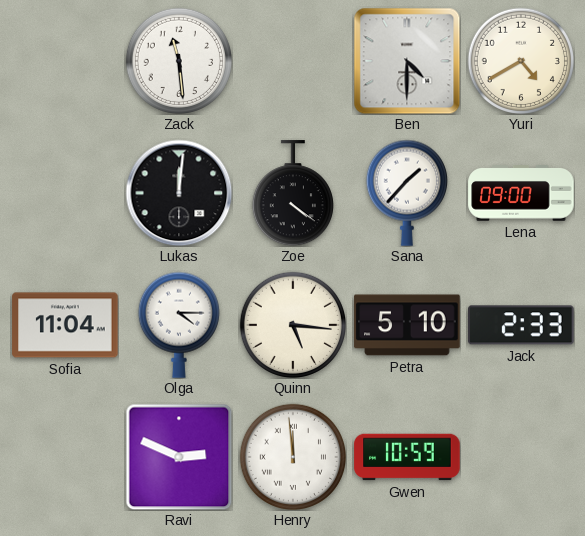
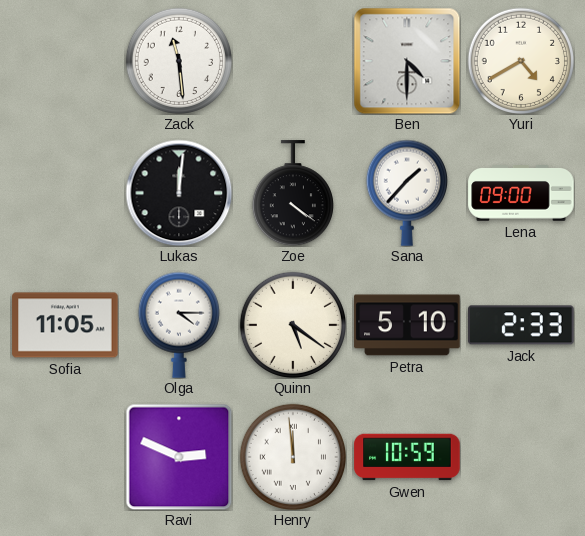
Sofia: 11:04 -> 11:05
Quinn: 5:16 -> 5:21
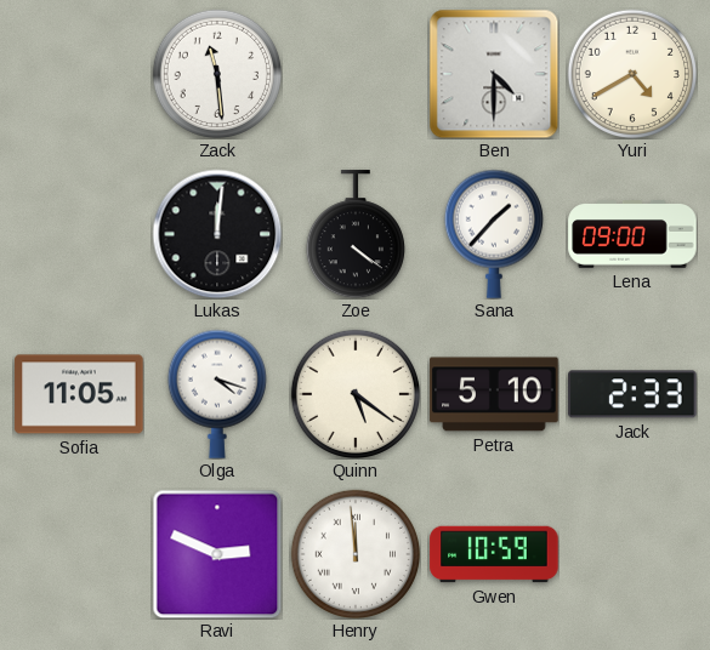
Olga: 4:15 -> 4:18
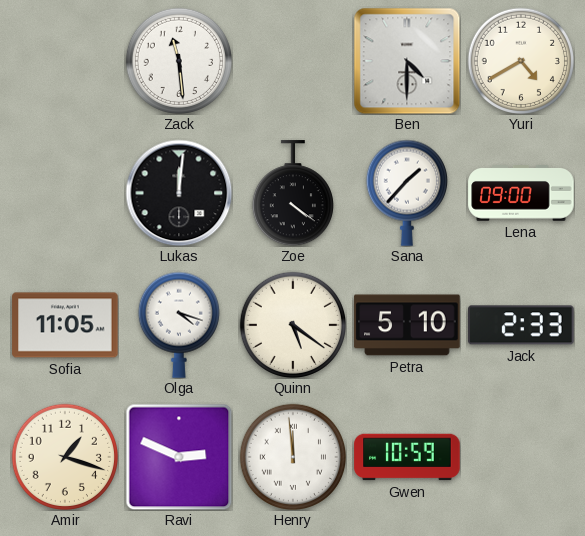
Amir: none -> 1:18
